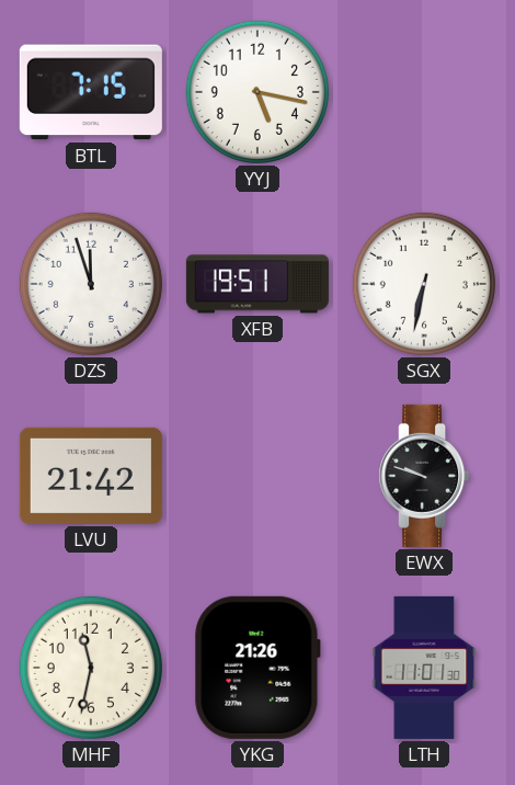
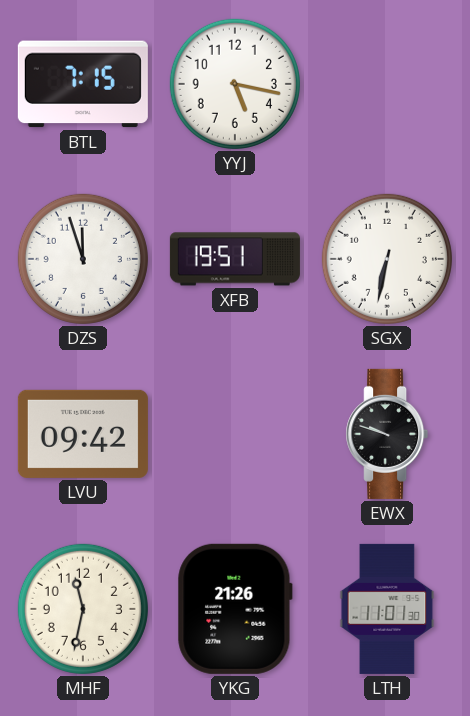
LVU: 21:42 -> 09:42
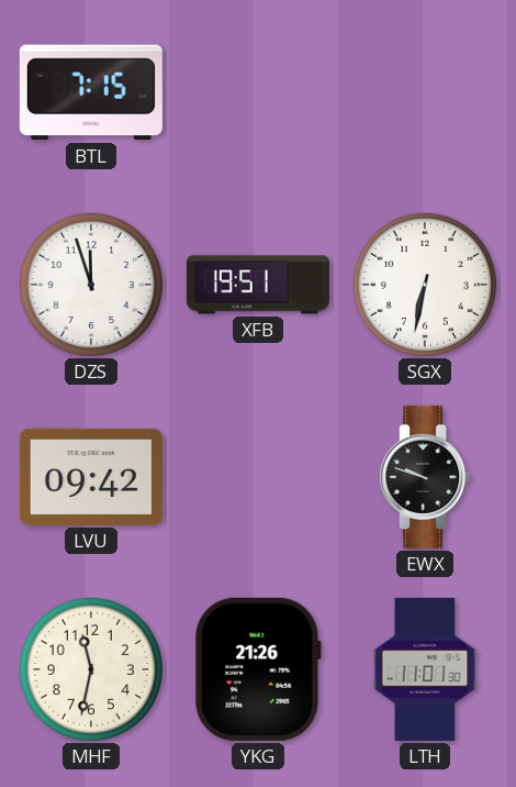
YYJ: 5:17 -> none
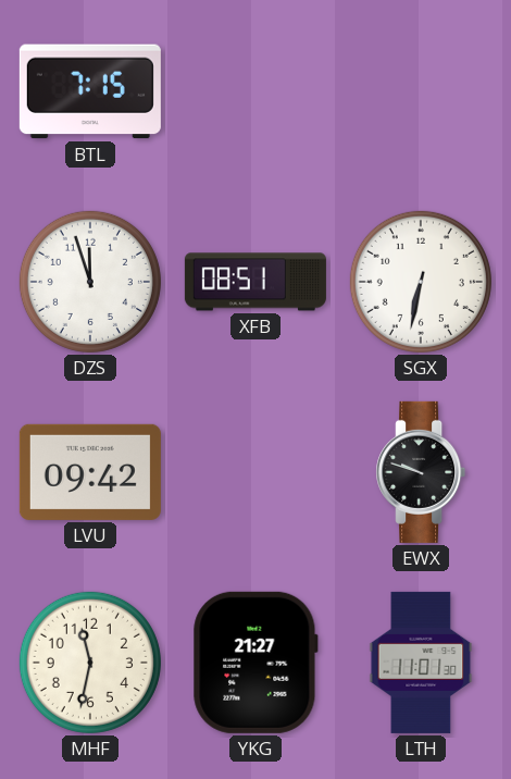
XFB: 19:51 -> 08:51
YKG: 21:26 -> 21:27
